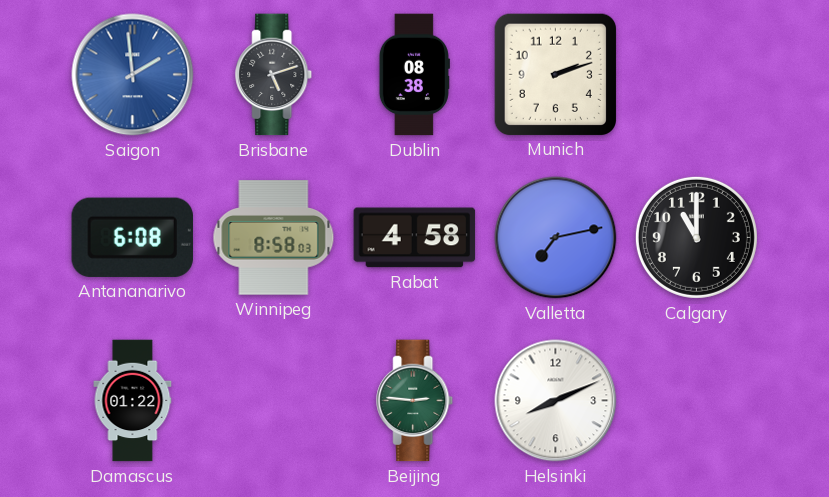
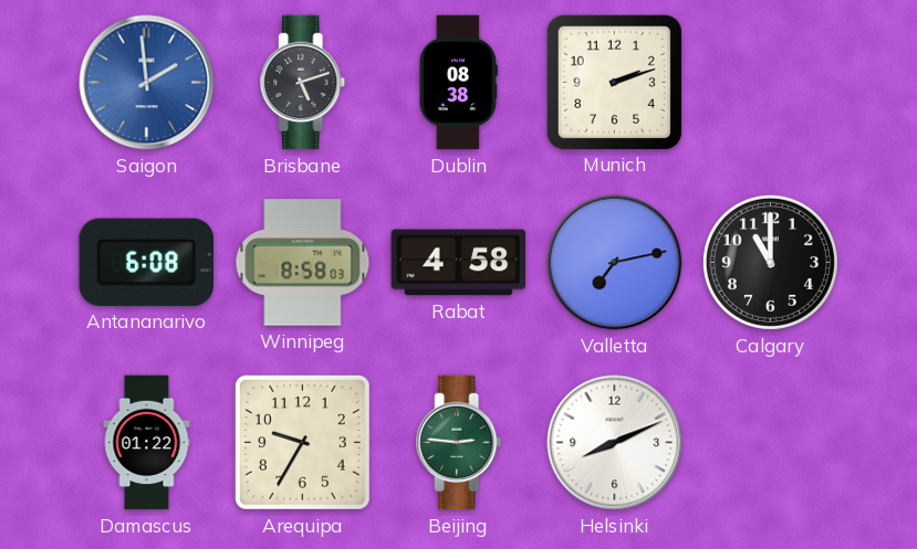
Arequipa: none -> 9:35
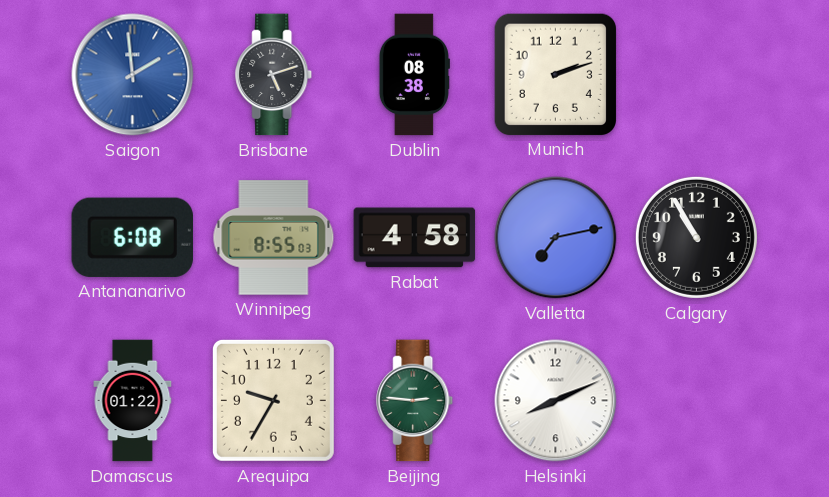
Winnipeg: 8:58 -> 8:55
Calgary: 11:00 -> 10:55
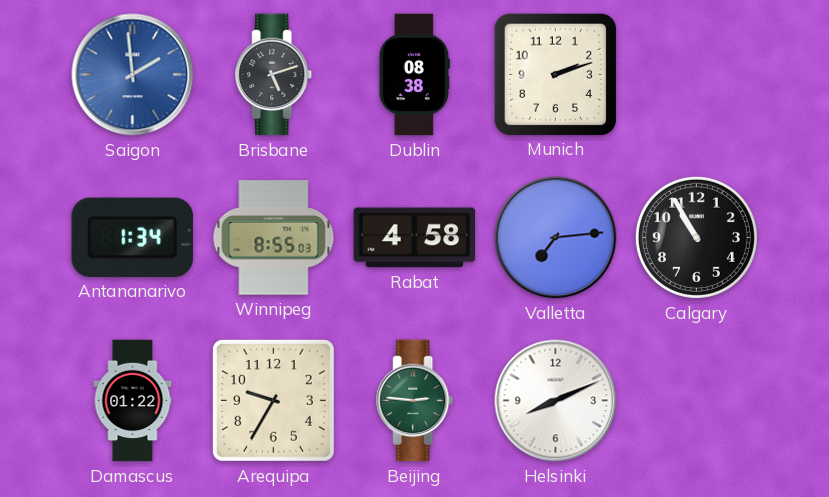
Antananarivo: 6:08 -> 1:34
Valletta: 7:13 -> 7:14
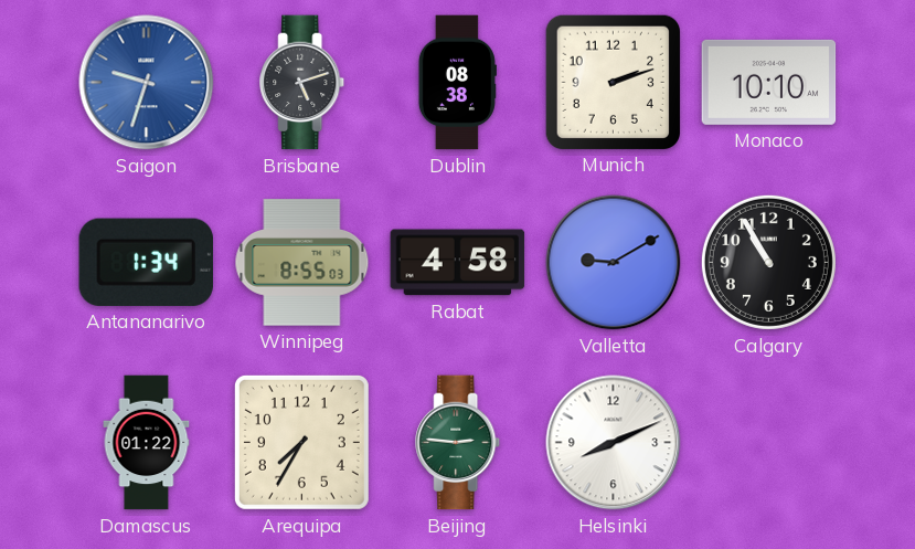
Saigon: 1:59 -> 9:33
Monaco: none -> 10:10
Valletta: 7:14 -> 9:10
Arequipa: 9:35 -> 7:35
